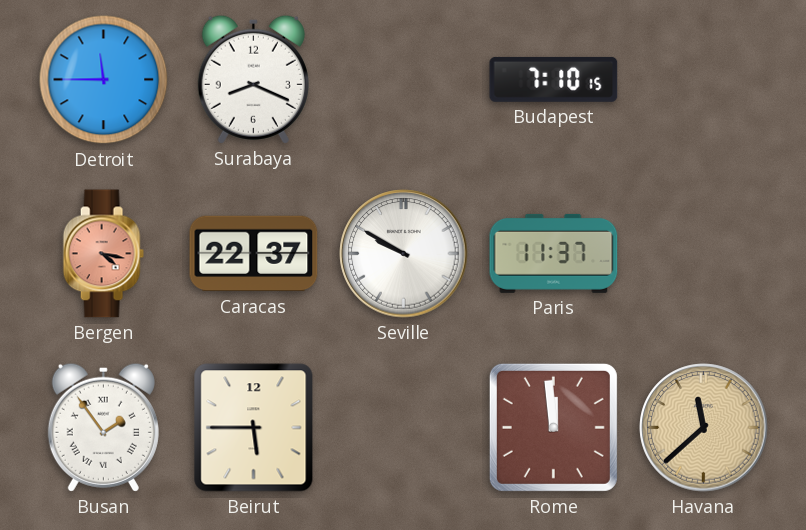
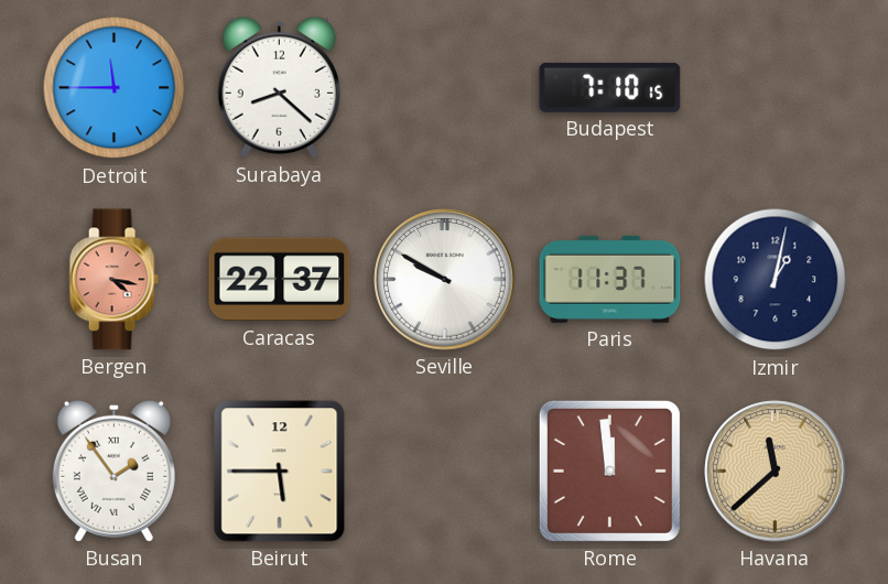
Surabaya: 8:19 -> 8:22
Izmir: none -> 1:02
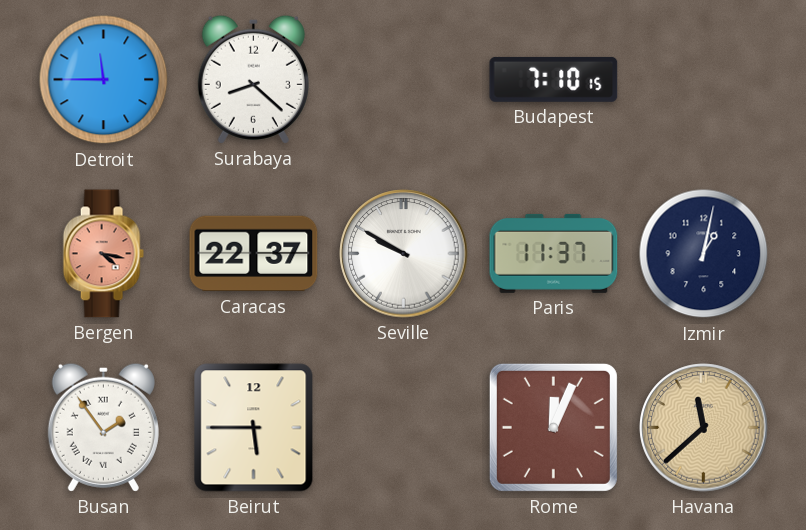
Rome: 11:59 -> 12:04
